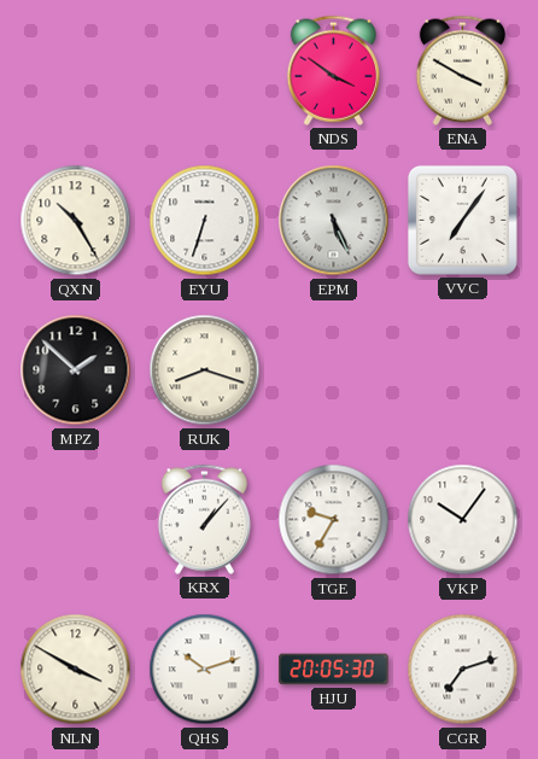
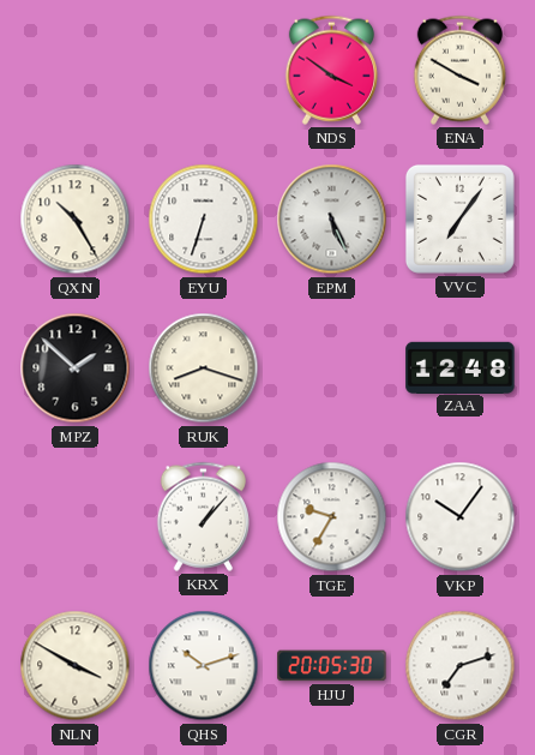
ZAA: none -> 12:48
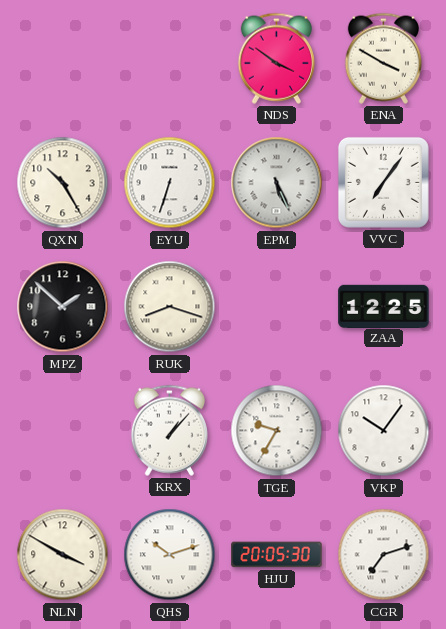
ZAA: 12:48 -> 12:25
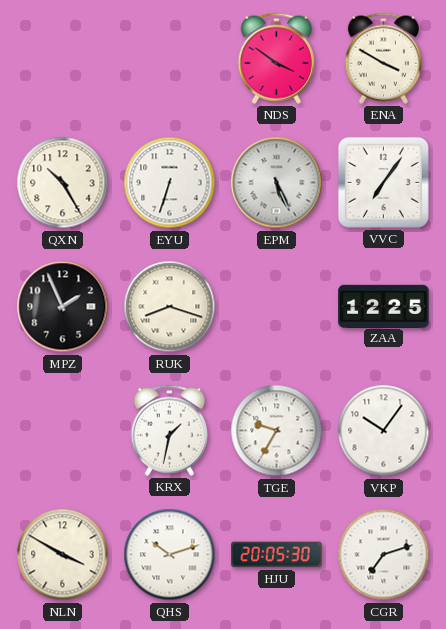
MPZ: 1:52 -> 1:56
KRX: 1:07 -> 1:32
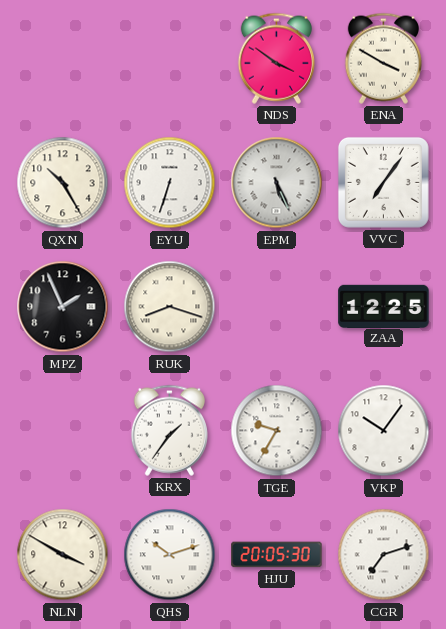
KRX: 1:32 -> 1:36
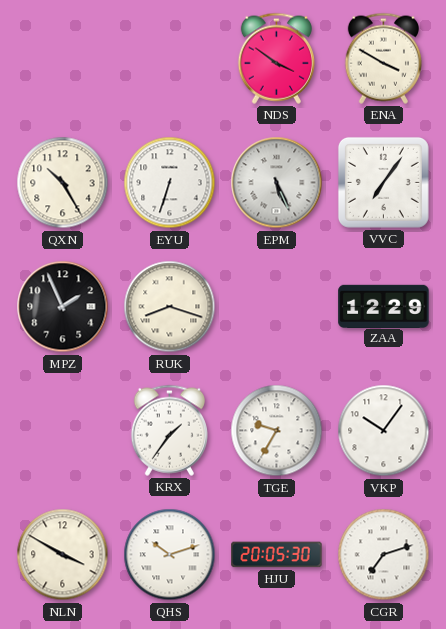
ZAA: 12:25 -> 12:29
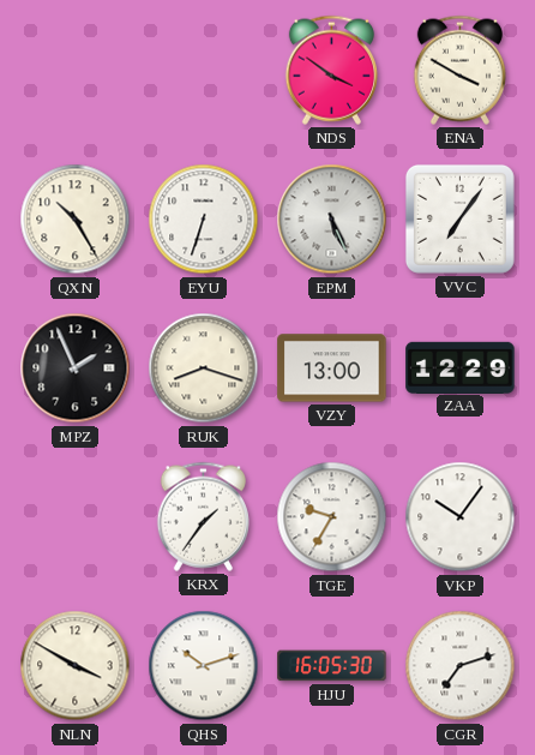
VZY: none -> 13:00
HJU: 20:05 -> 16:05
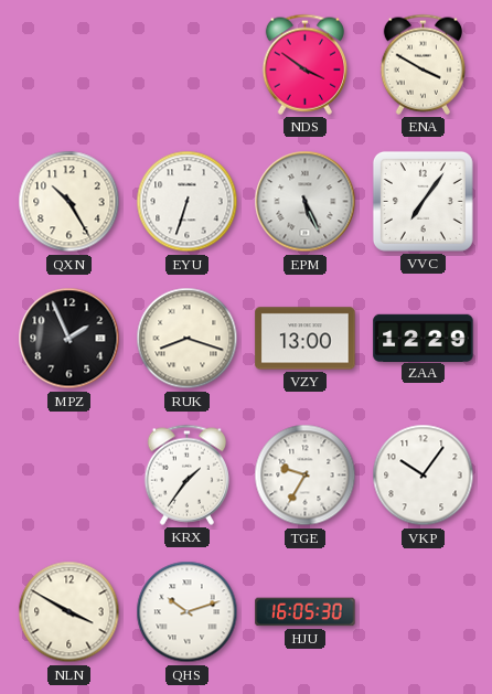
CGR: 7:12 -> none
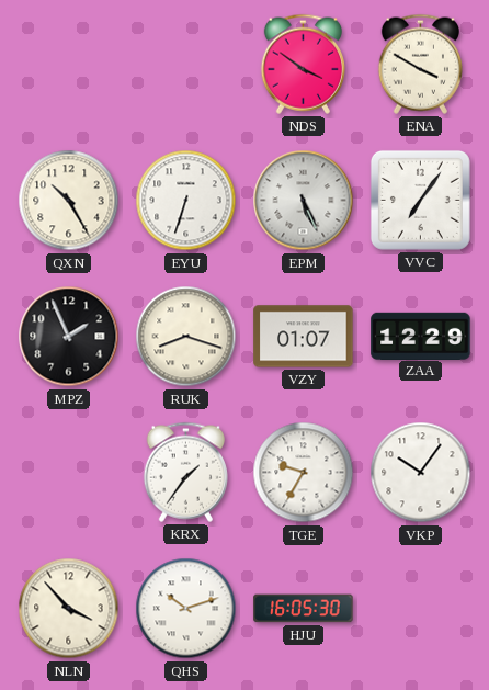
VZY: 13:00 -> 01:07
NLN: 3:50 -> 3:53
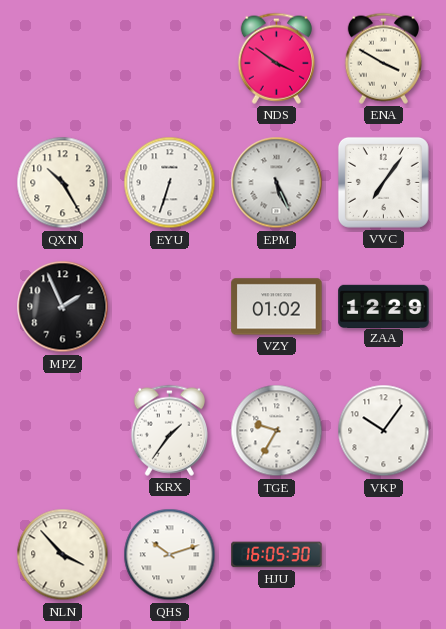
RUK: 8:18 -> none
VZY: 01:07 -> 01:02
